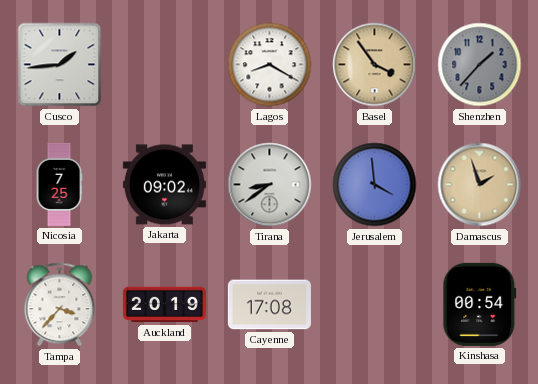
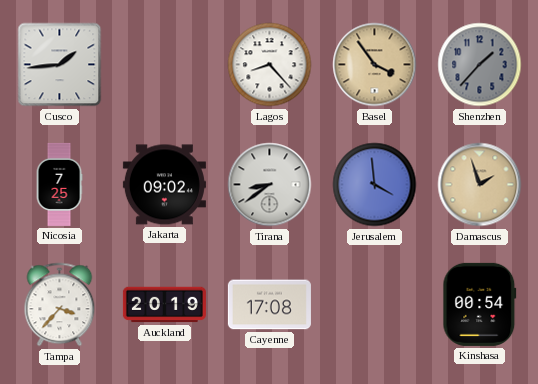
Lagos: 8:20 -> 8:23
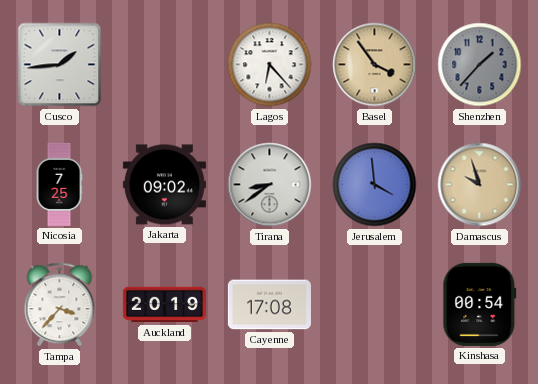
Lagos: 8:23 -> 6:23
Damascus: 1:57 -> 9:57
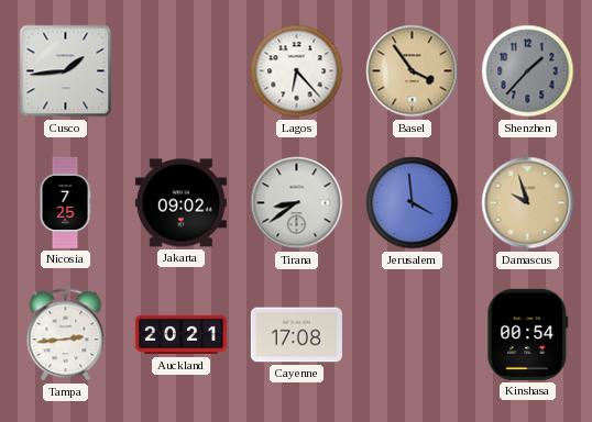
Tampa: 3:37 -> 2:44
Auckland: 20:19 -> 20:21
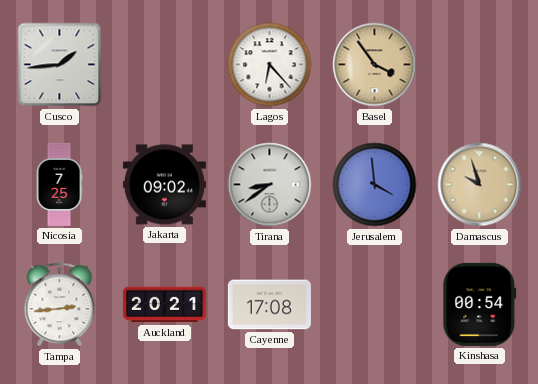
Shenzhen: 1:37 -> none
